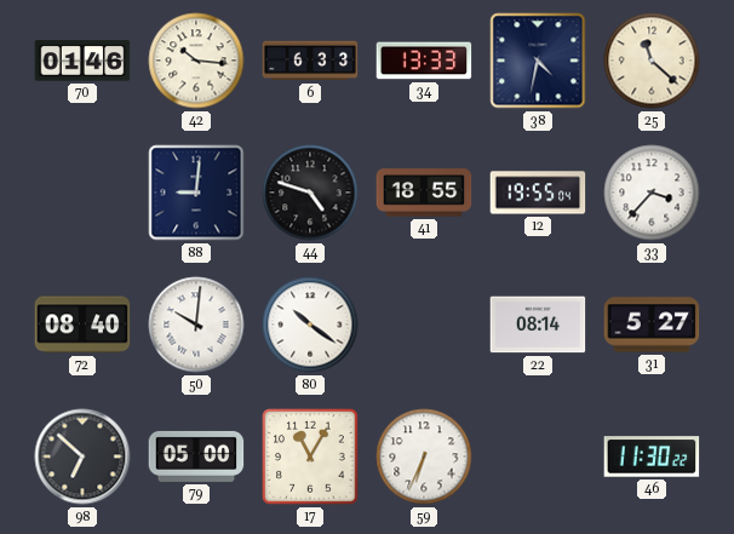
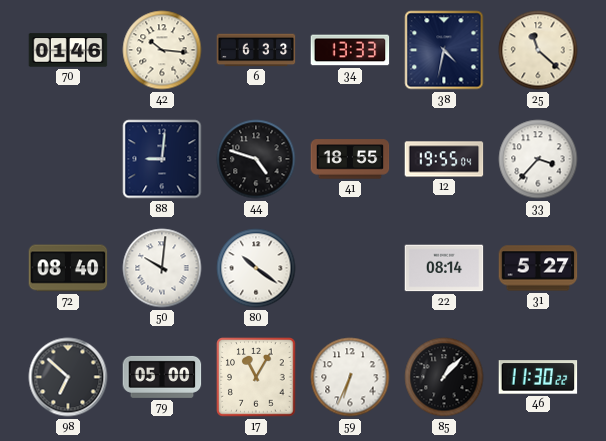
85: none -> 1:07
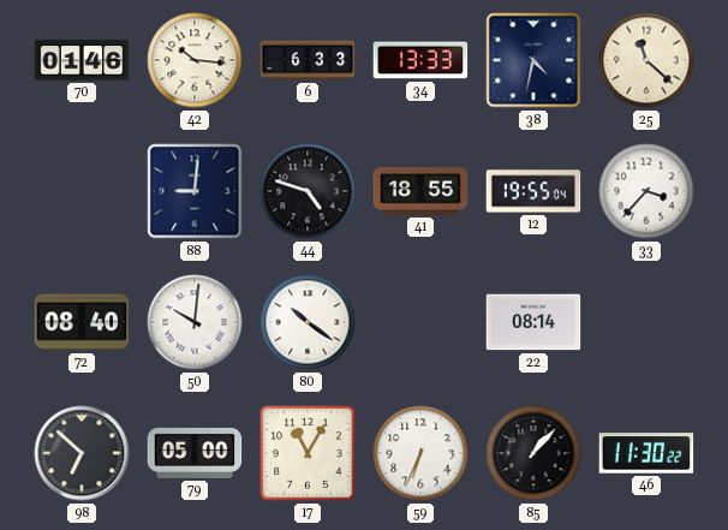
31: 5:27 -> none
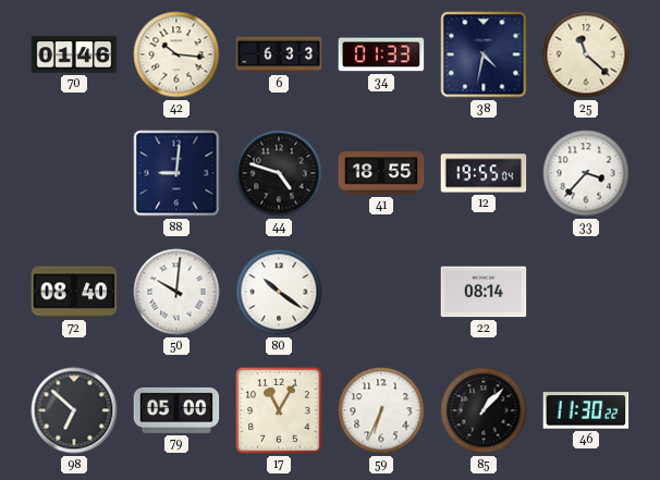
34: 13:33 -> 01:33
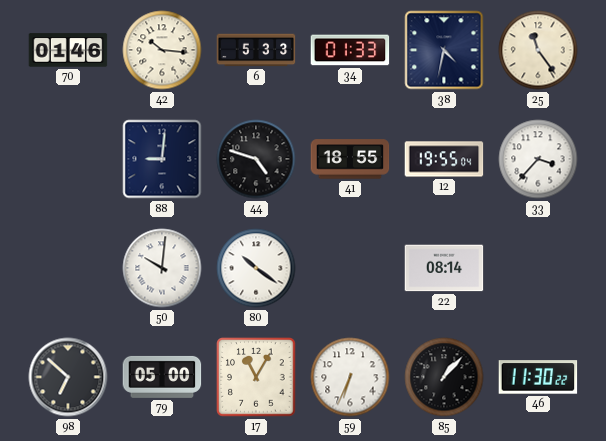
6: 6:33 -> 5:33
25: 11:22 -> 11:24
72: 08:40 -> none
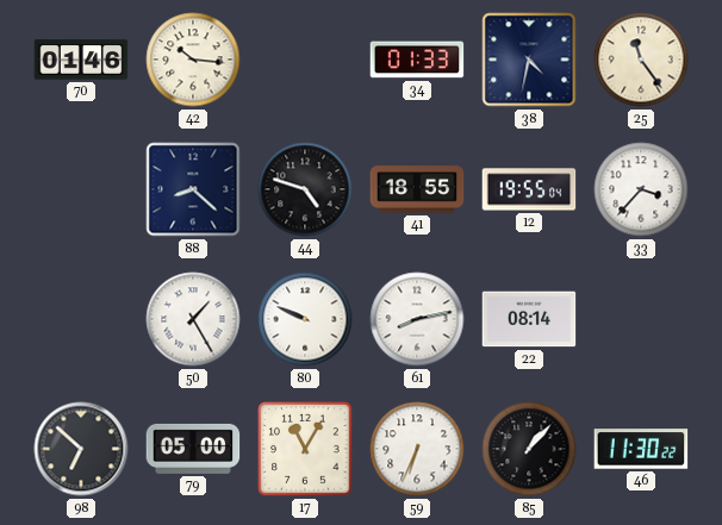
6: 5:33 -> none
88: 9:01 -> 8:22
50: 10:01 -> 1:25
80: 10:21 -> 9:49
61: none -> 8:13
